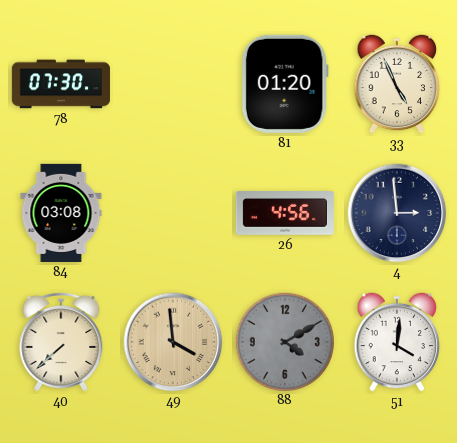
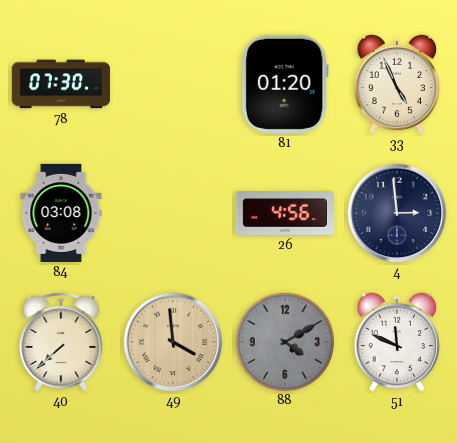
51: 4:01 -> 11:49
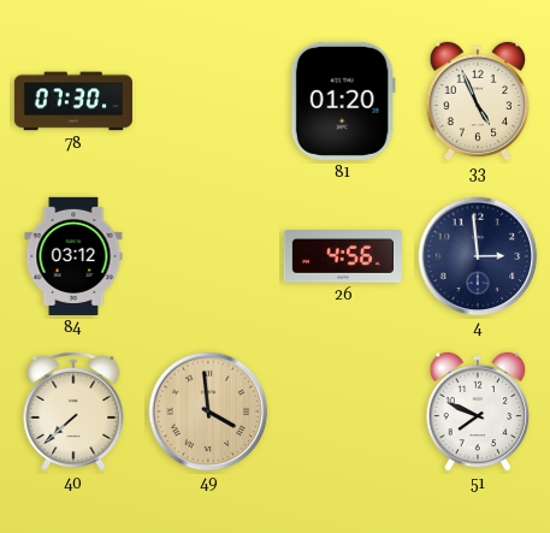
84: 03:08 -> 03:12
88: 4:10 -> none
51: 11:49 -> 7:49
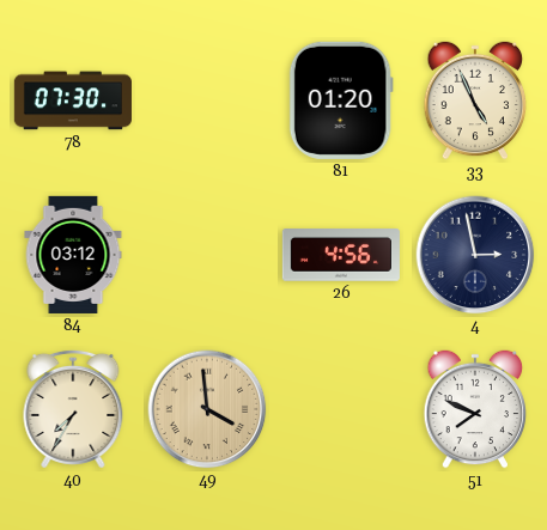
4: 2:59 -> 2:58
40: 7:38 -> 7:35
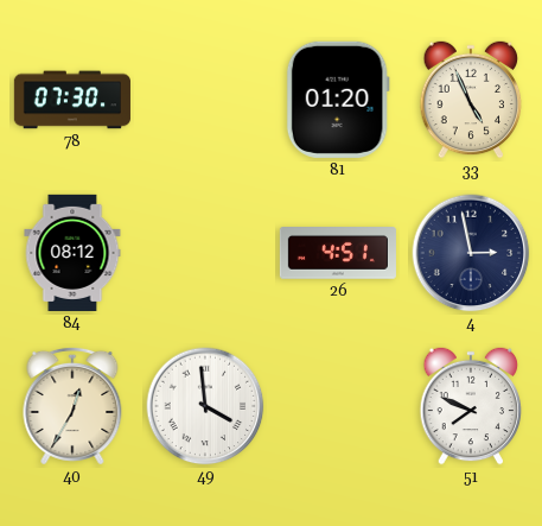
84: 03:12 -> 08:12
26: 4:56 -> 4:51
40: 7:35 -> 12:35
49 dial: champagne -> white
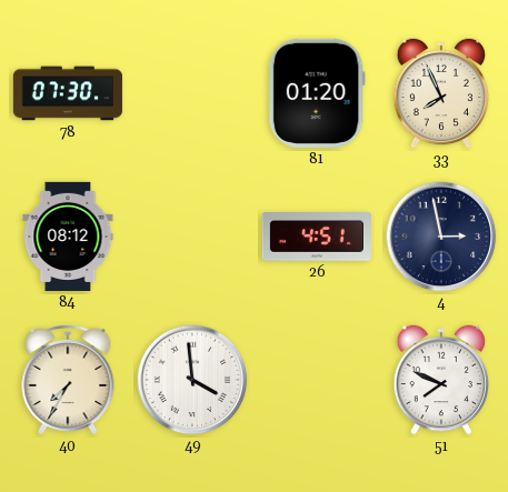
33: 4:56 -> 7:56
40: 12:35 -> 7:35
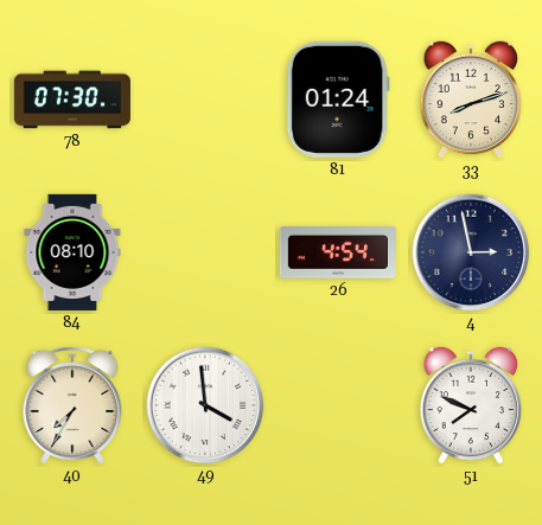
81: 01:20 -> 01:24
33: 7:56 -> 8:12
84: 08:12 -> 08:10
26: 4:51 -> 4:54
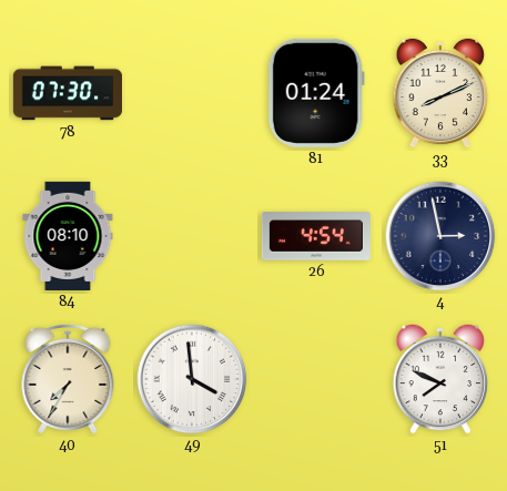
33: 8:12 -> 8:11
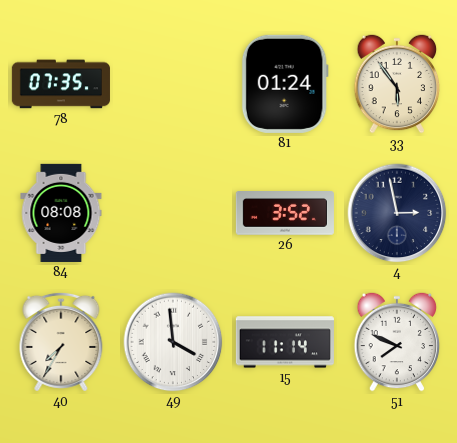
78: 07:30 -> 07:35
33: 8:11 -> 5:54
84: 08:10 -> 08:08
26: 4:54 -> 3:52
15: none -> 11:14
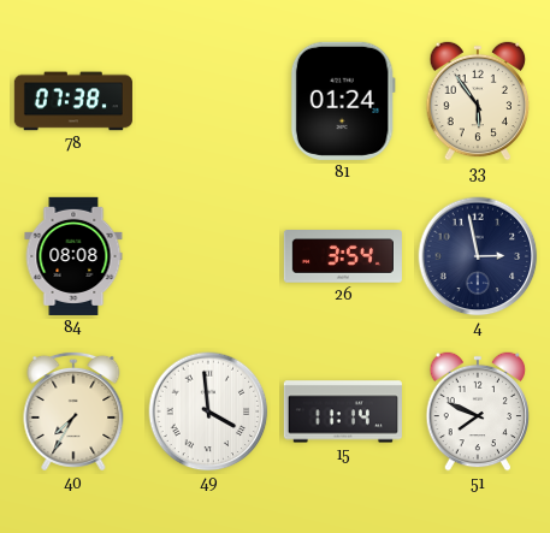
78: 07:35 -> 07:38
26: 3:52 -> 3:54
